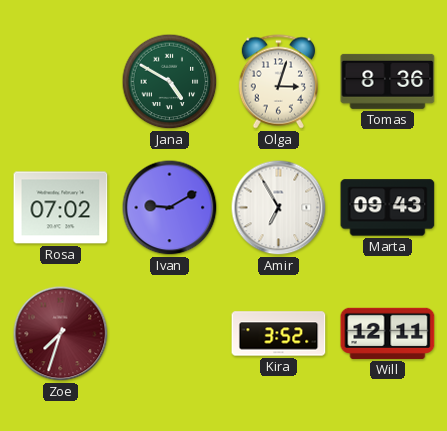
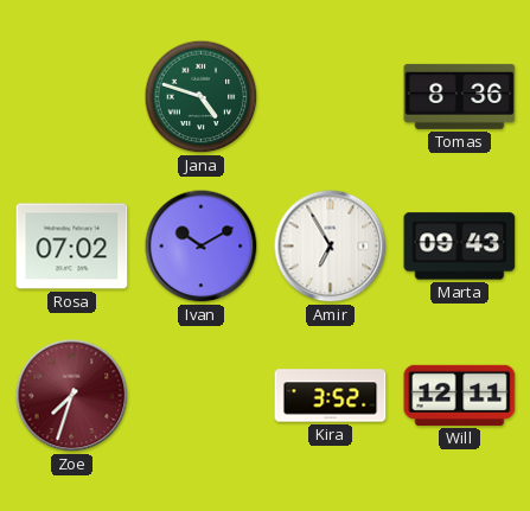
Jana: 4:50 -> 4:48
Olga: 3:03 -> none
Ivan: 9:10 -> 10:10
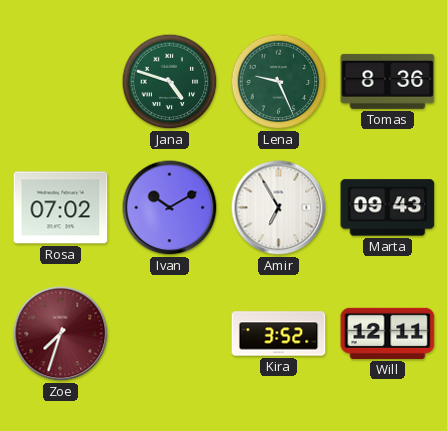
Lena: none -> 9:26
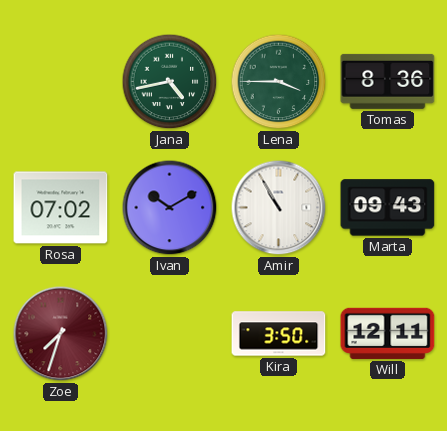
Jana: 4:48 -> 4:43
Lena: 9:26 -> 3:45
Amir: 6:55 -> 10:55
Kira: 3:52 -> 3:50
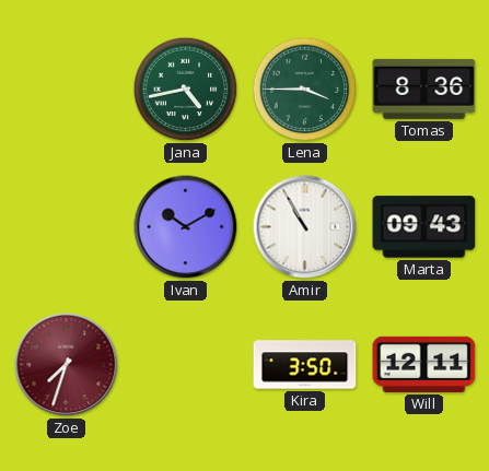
Rosa: 07:02 -> none
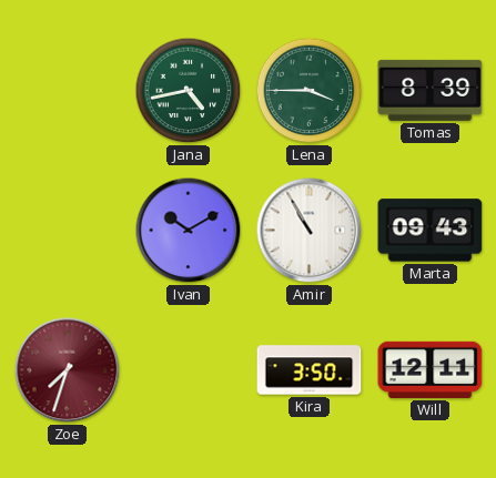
Tomas: 8:36 -> 8:39
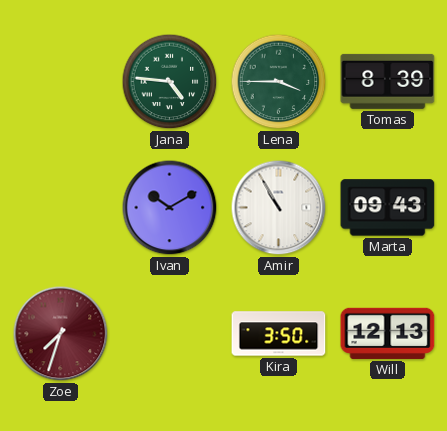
Jana: 4:43 -> 4:46
Will: 12:11 -> 12:13
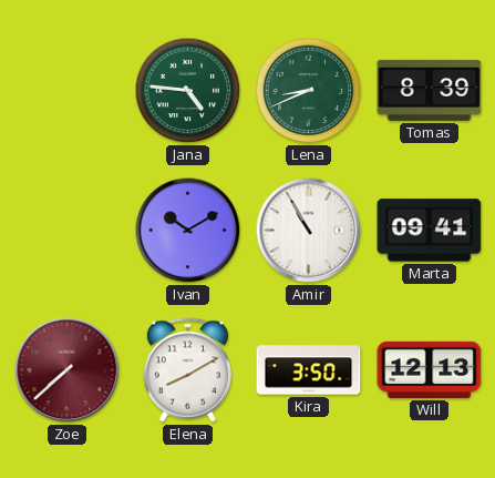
Lena: 3:45 -> 8:41
Marta: 09:43 -> 09:41
Zoe: 7:33 -> 7:38
Elena: none -> 8:10
